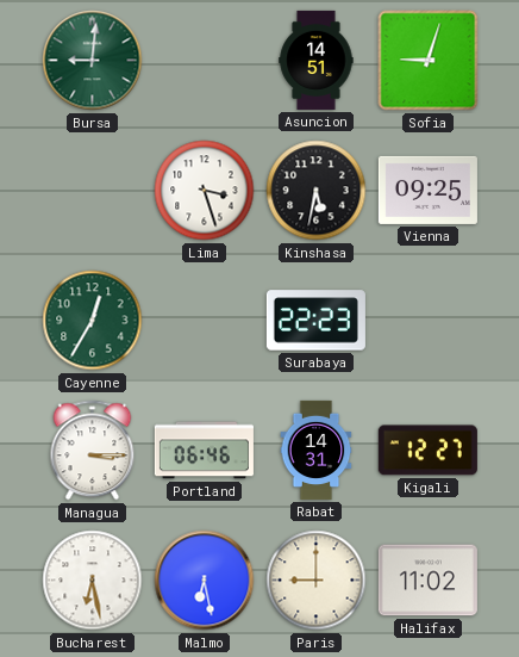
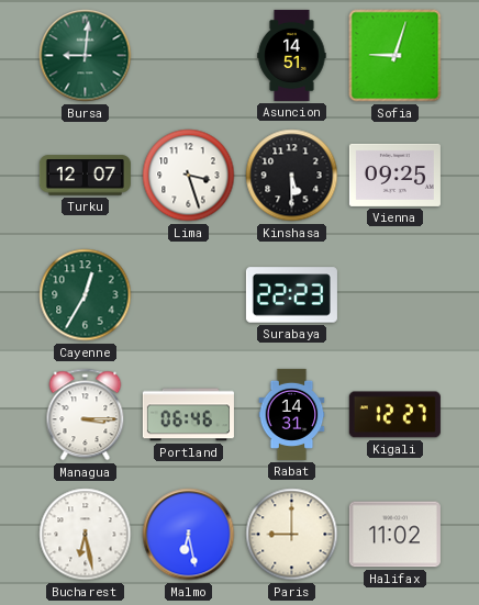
Turku: none -> 12:07
Kinshasa: 5:32 -> 5:30
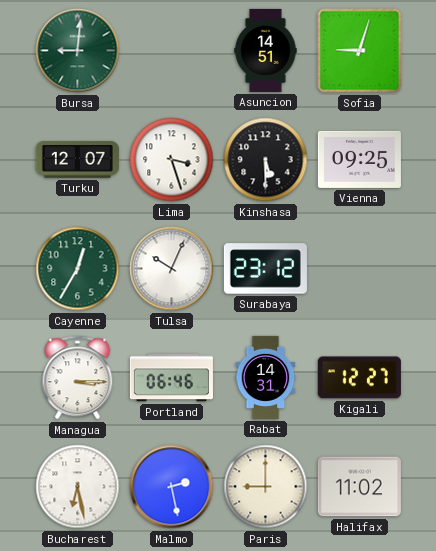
Tulsa: none -> 10:04
Surabaya: 22:23 -> 23:12
Malmo: 6:28 -> 2:28
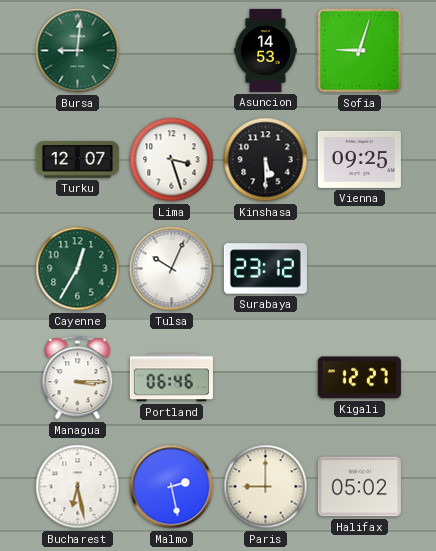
Asuncion: 14:51 -> 14:53
Rabat: 14:31 -> none
Halifax: 11:02 -> 05:02
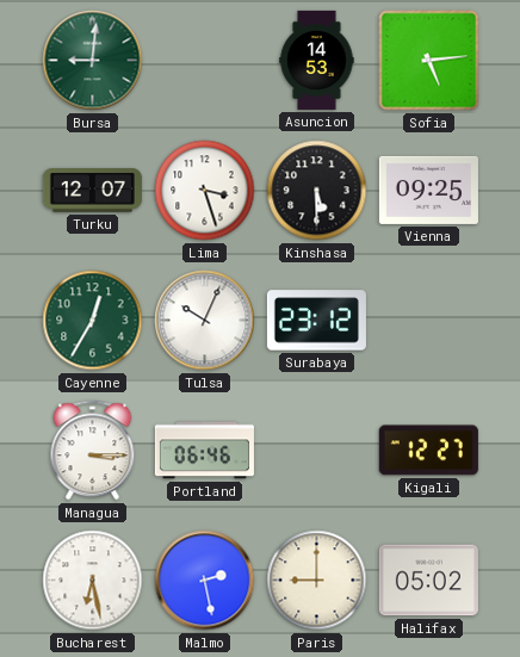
Sofia: 9:03 -> 5:14
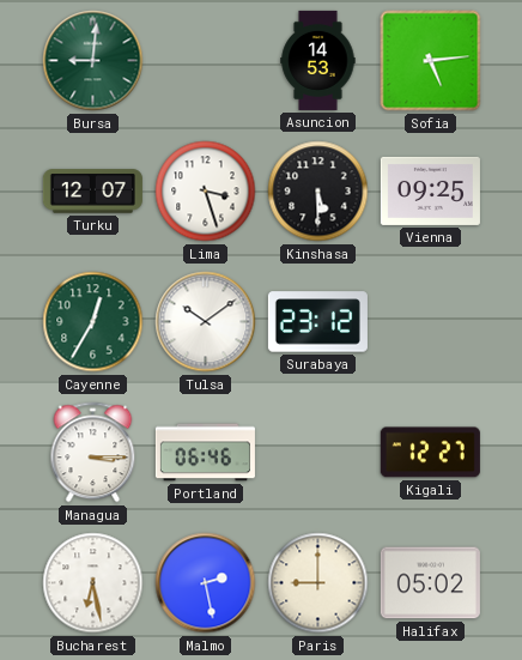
Tulsa: 10:04 -> 10:09
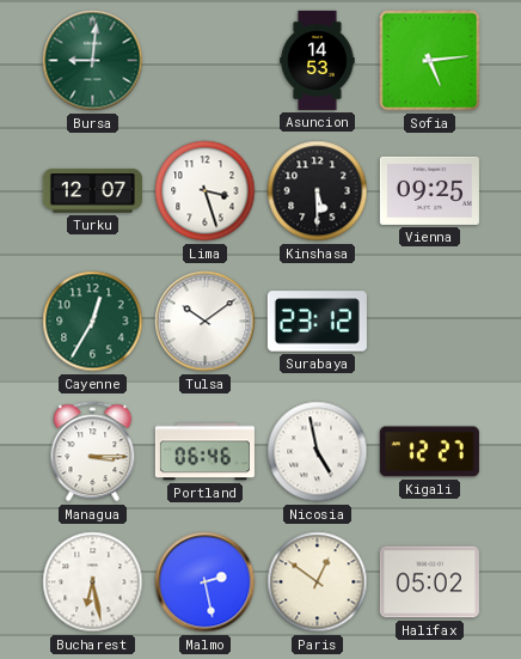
Nicosia: none -> 4:58
Paris: 9:00 -> 12:51
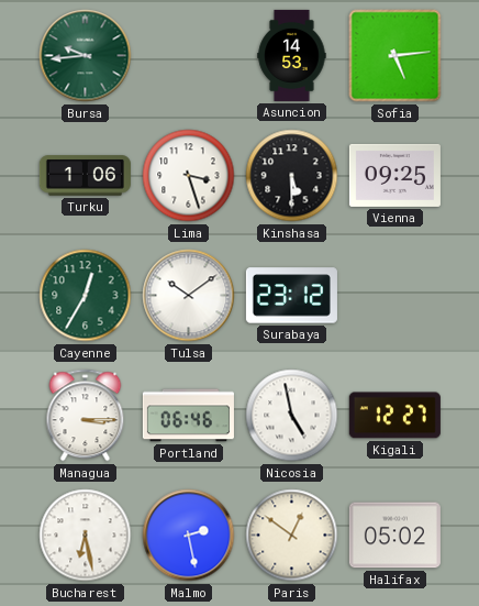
Bursa: 9:01 -> 9:44
Turku: 12:07 -> 1:06
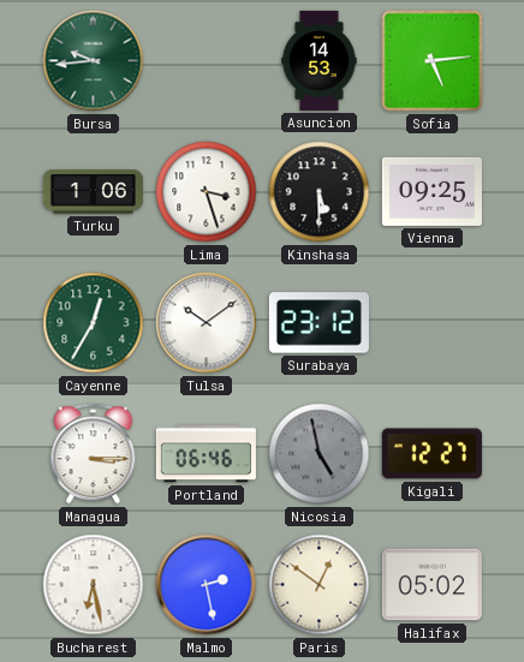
Nicosia dial: white -> grey
